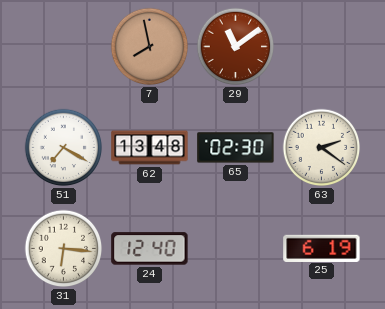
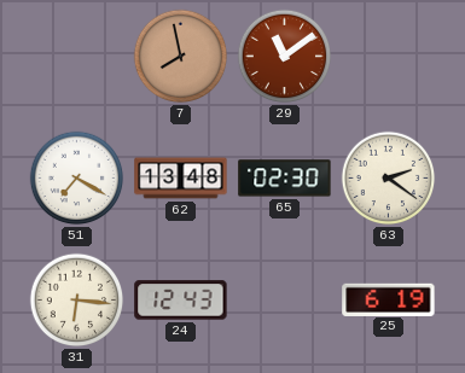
24: 12:40 -> 12:43
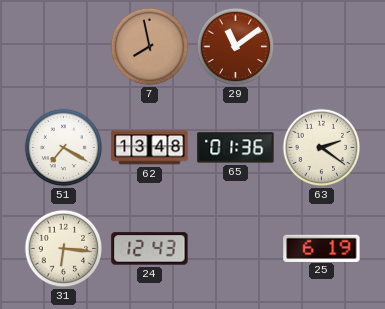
65: 02:30 -> 01:36
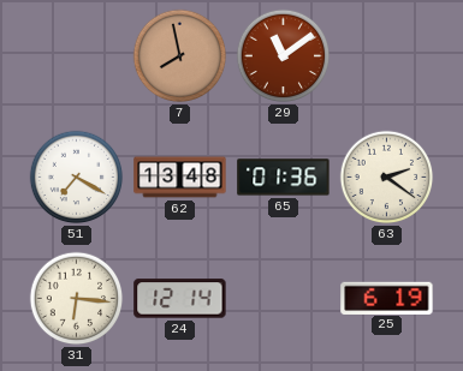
24: 12:43 -> 12:14
